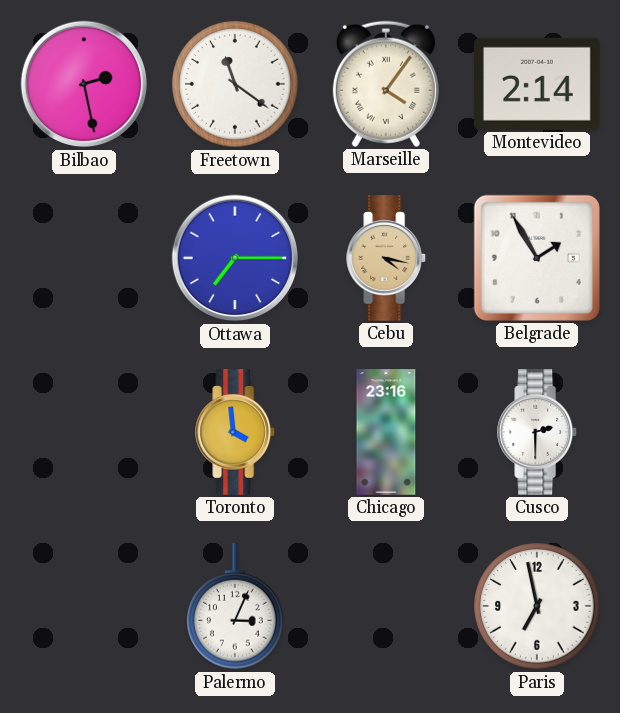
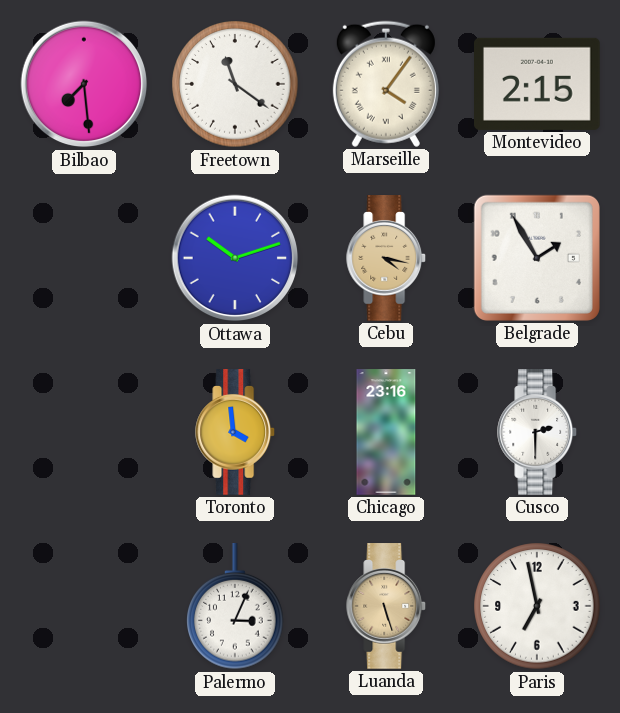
Bilbao: 2:28 -> 7:29
Montevideo: 2:14 -> 2:15
Ottawa: 7:15 -> 10:12
Luanda: none -> 5:27
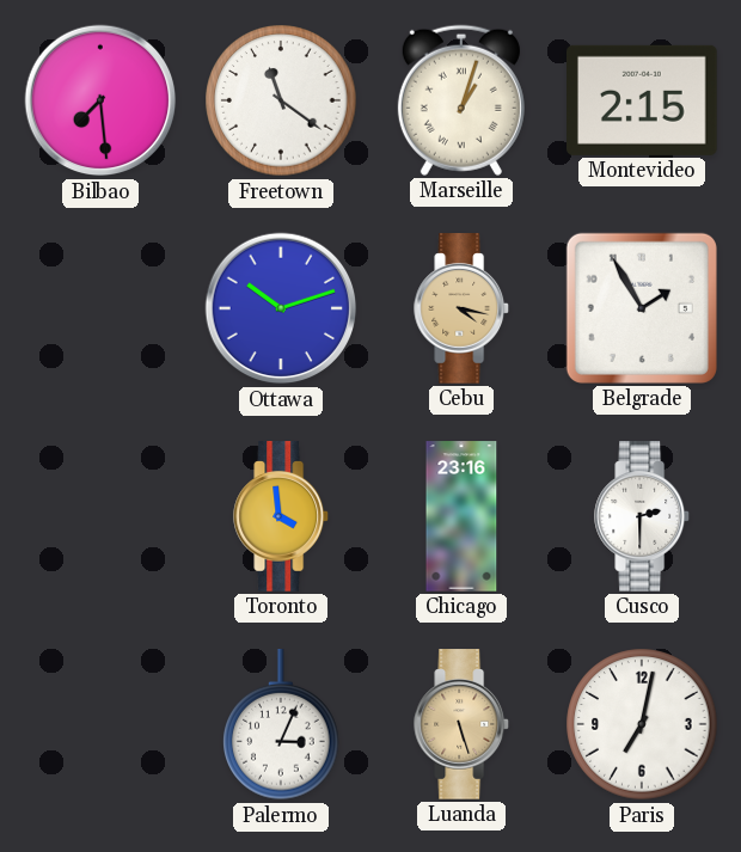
Marseille: 4:06 -> 1:03
Paris: 6:58 -> 7:02
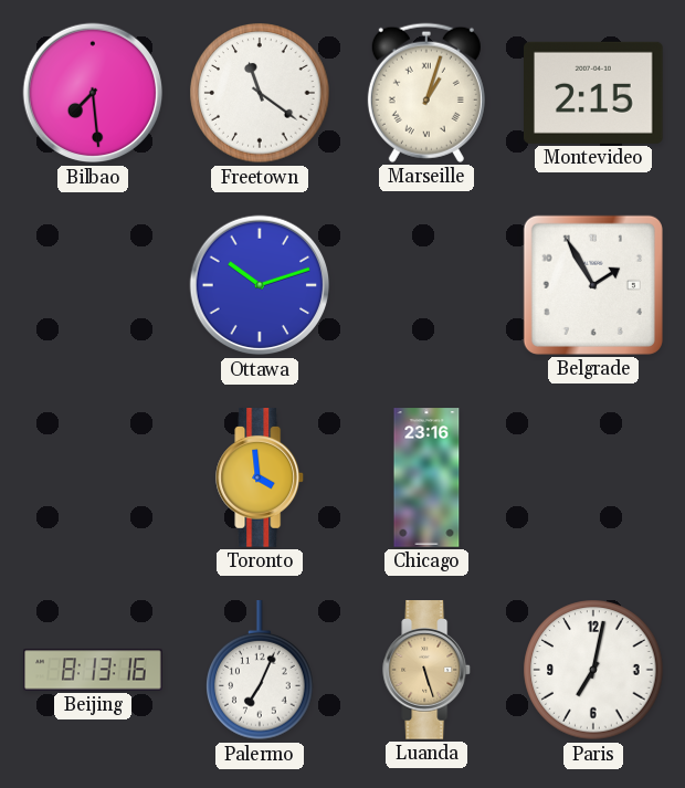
Cebu: 4:17 -> none
Cusco: 2:30 -> none
Beijing: none -> 8:13
Palermo: 3:04 -> 7:04
